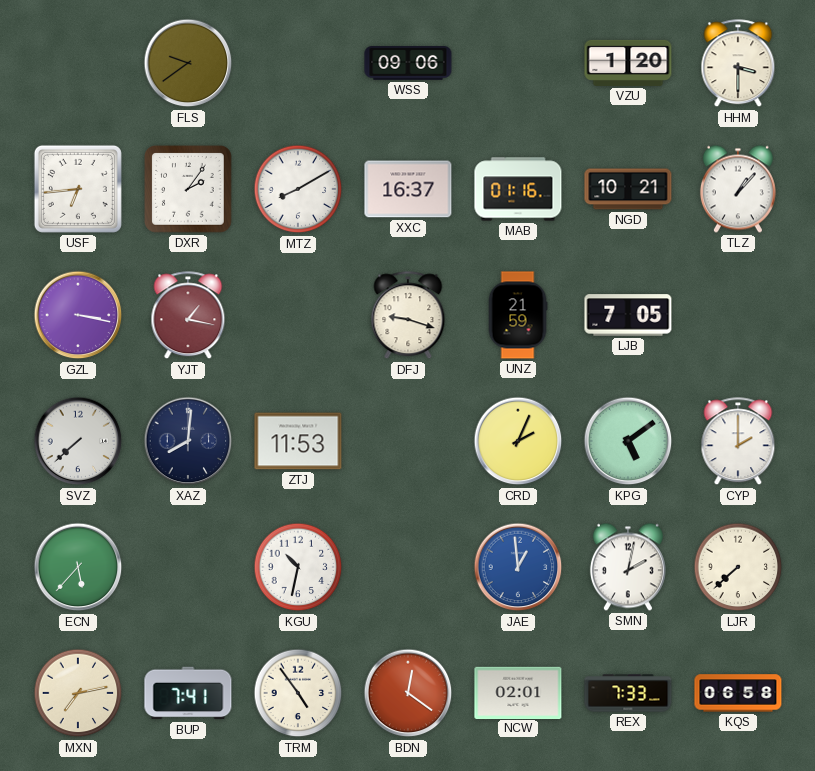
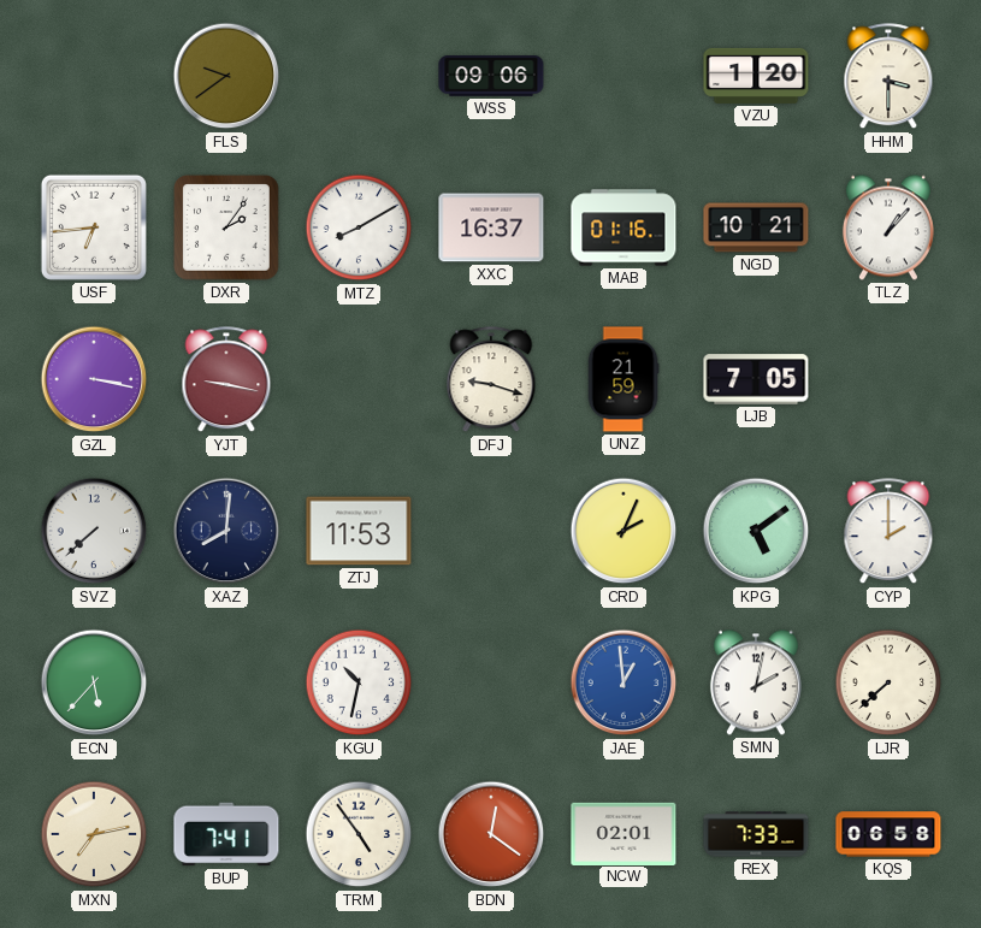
YJT: 1:17 -> 9:17
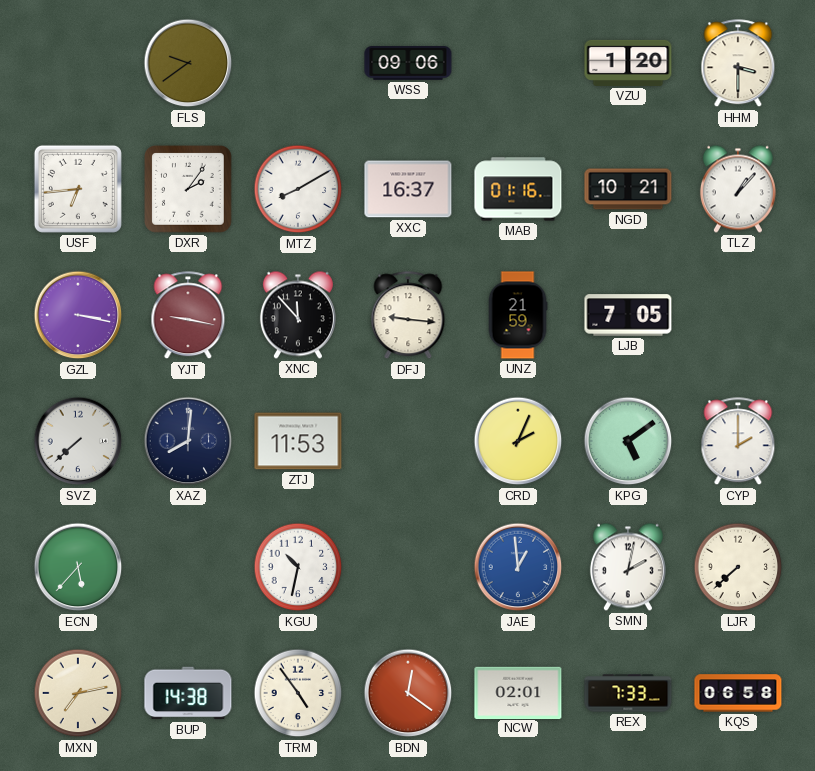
XNC: none -> 11:53
DFJ: 9:18 -> 9:16
BUP: 7:41 -> 14:38
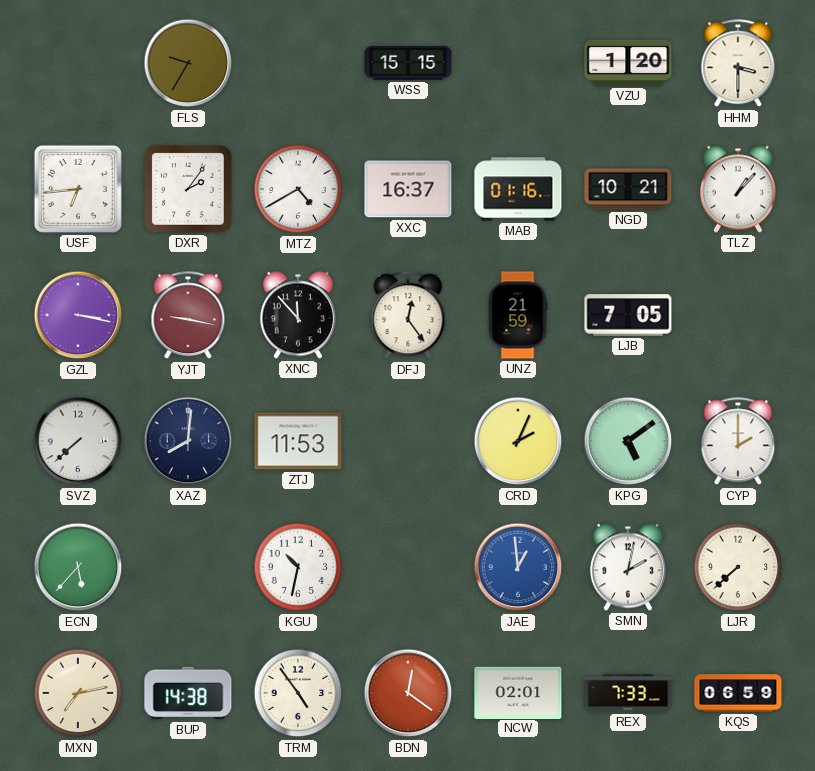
FLS: 9:39 -> 9:35
WSS: 09:06 -> 15:15
MTZ: 8:10 -> 4:40
DFJ: 9:16 -> 12:24
KQS: 06:58 -> 06:59
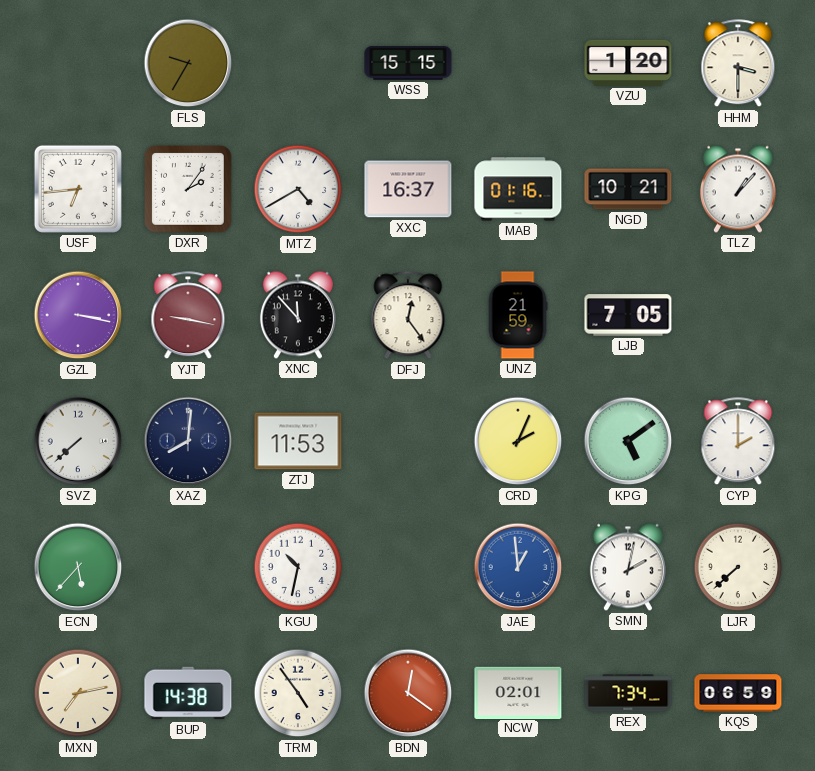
REX: 7:33 -> 7:34
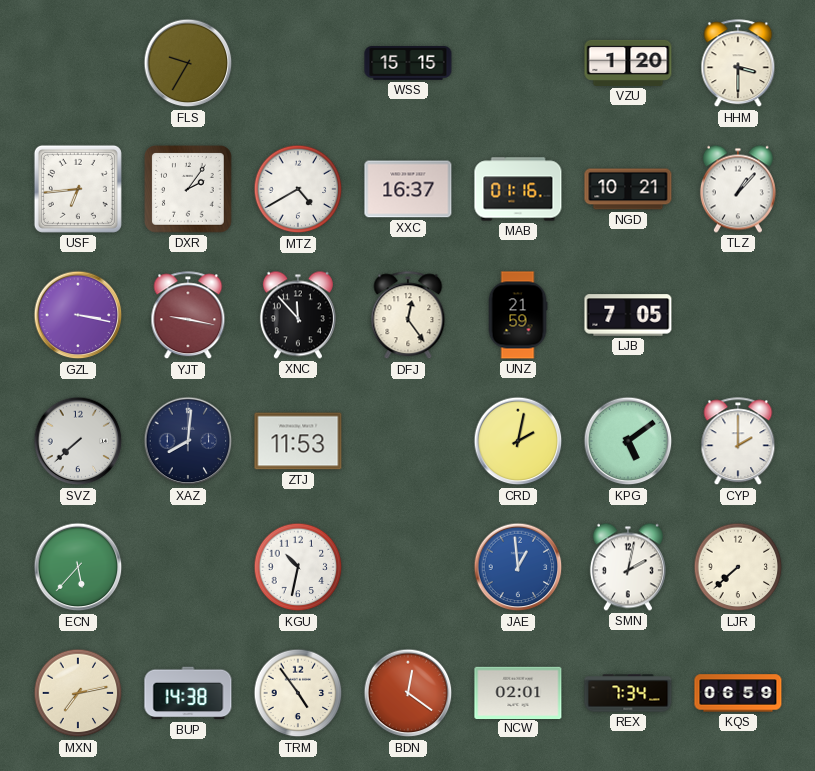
CRD: 2:04 -> 2:02
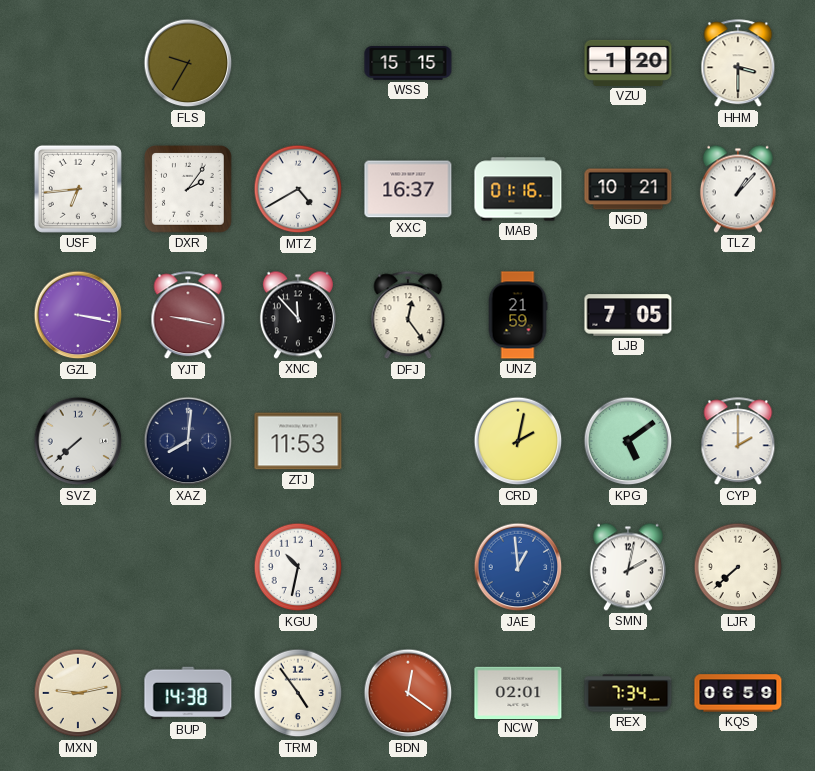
ECN: 5:37 -> none
MXN: 7:13 -> 9:13
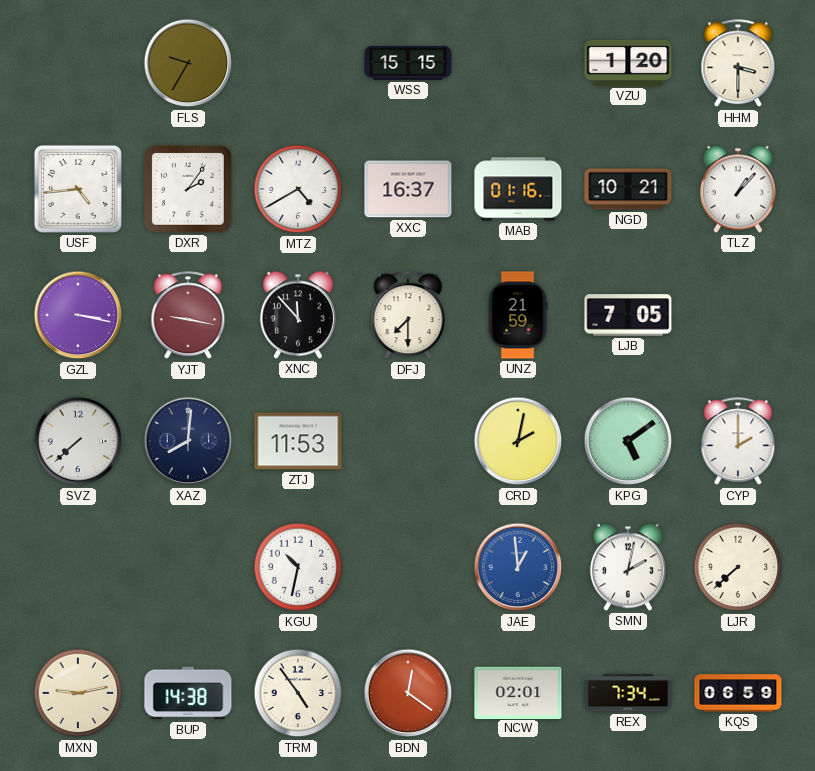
USF: 6:44 -> 4:44
DFJ: 12:24 -> 7:30
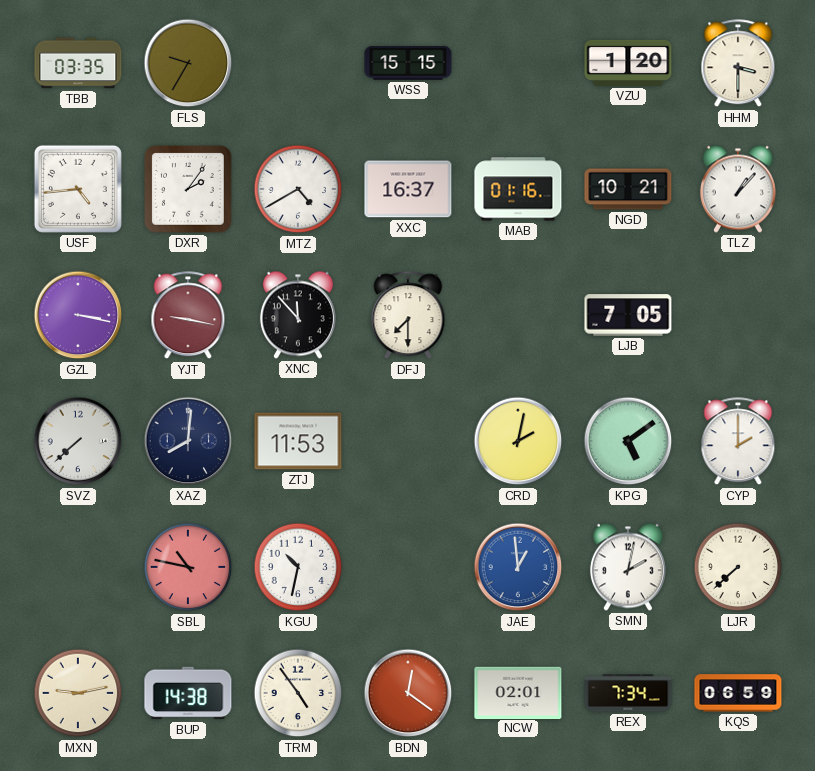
TBB: none -> 03:35
UNZ: 21:59 -> none
SBL: none -> 10:47
